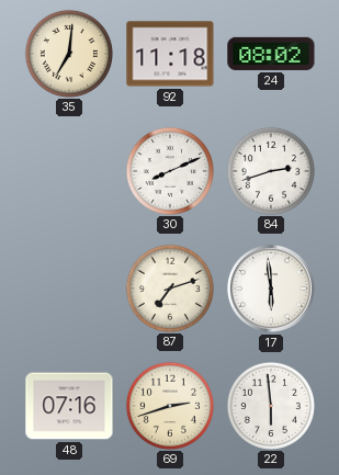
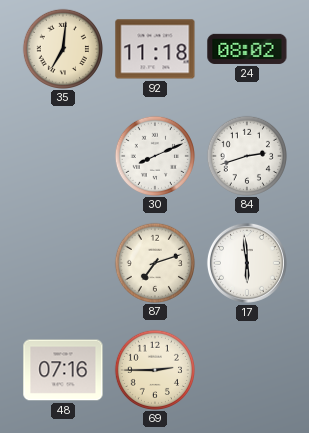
69: 2:42 -> 2:45
22: 5:59 -> none
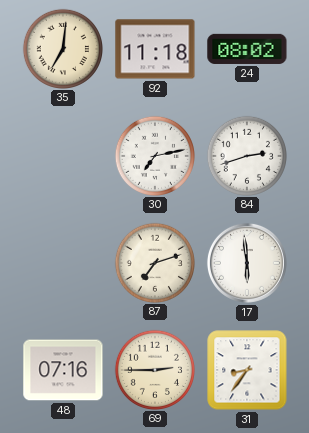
30: 8:11 -> 7:13
31: none -> 8:36
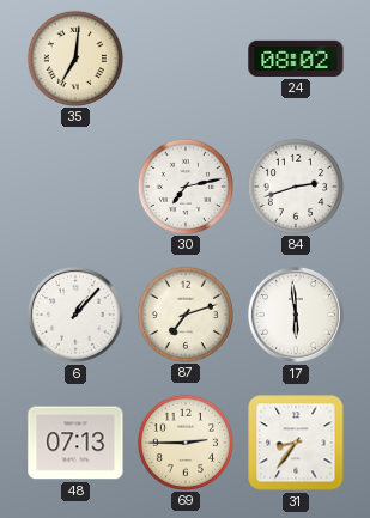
92: 11:18 -> none
6: none -> 1:07
48: 07:16 -> 07:13
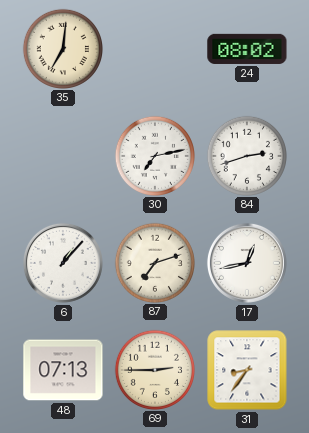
17: 5:59 -> 12:43
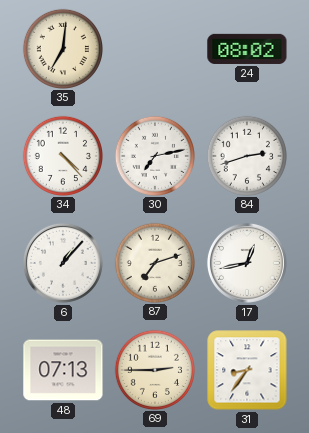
34: none -> 4:23
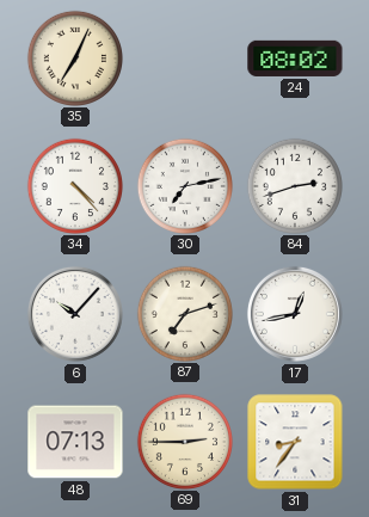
35: 7:01 -> 7:04
6: 1:07 -> 10:07
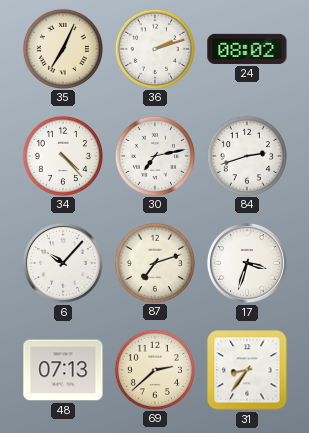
36: none -> 2:12
17: 12:43 -> 3:33
69: 2:45 -> 2:38
